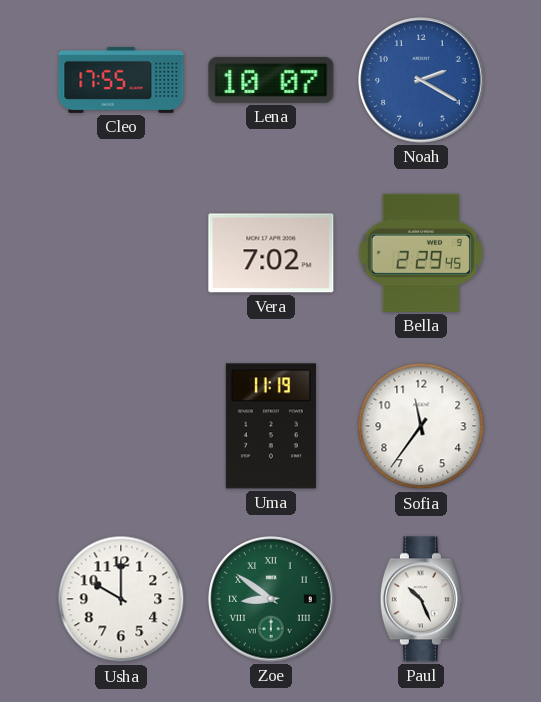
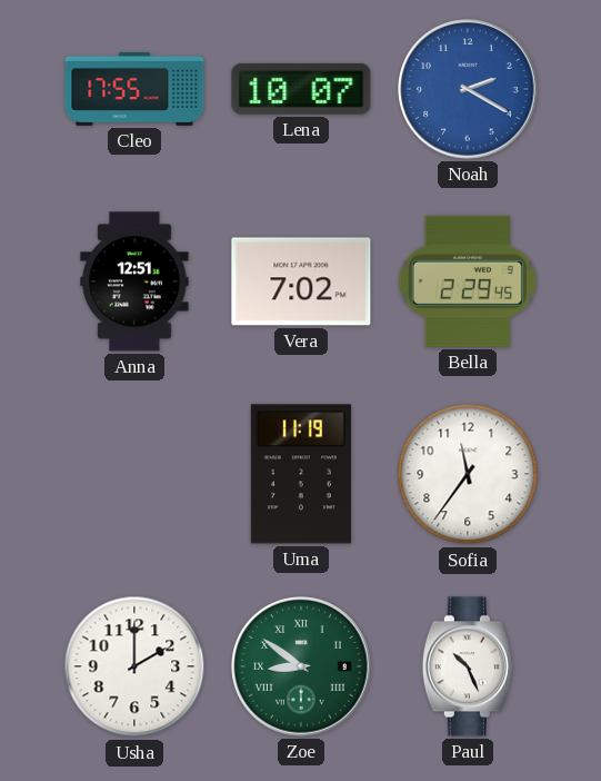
Anna: none -> 12:51
Usha: 10:00 -> 2:00
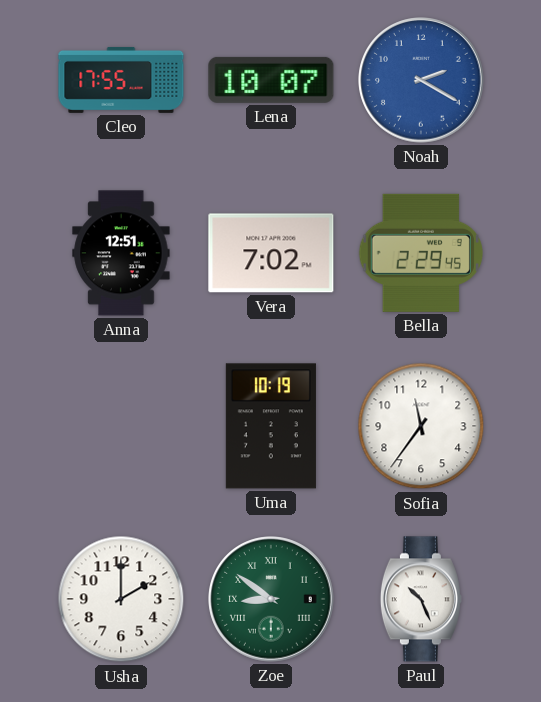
Uma: 11:19 -> 10:19
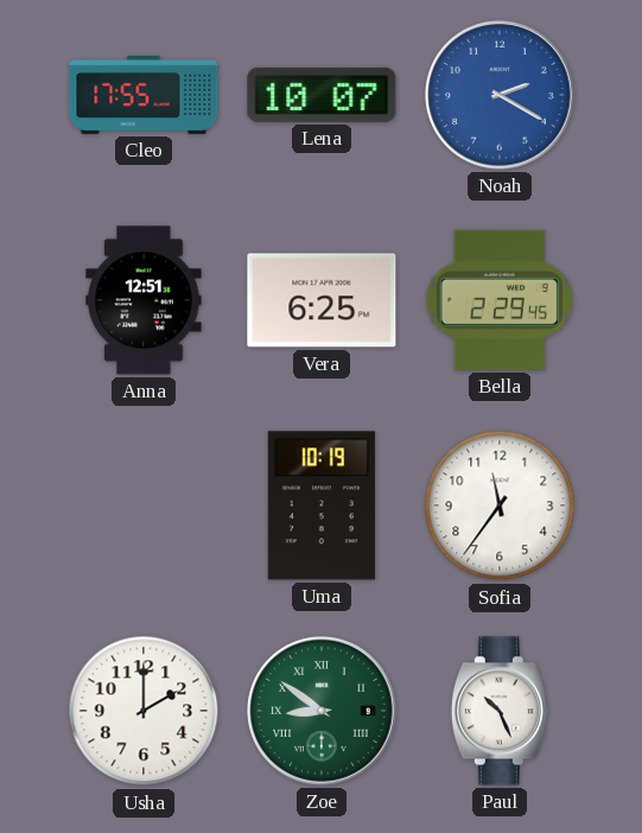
Vera: 7:02 -> 6:25
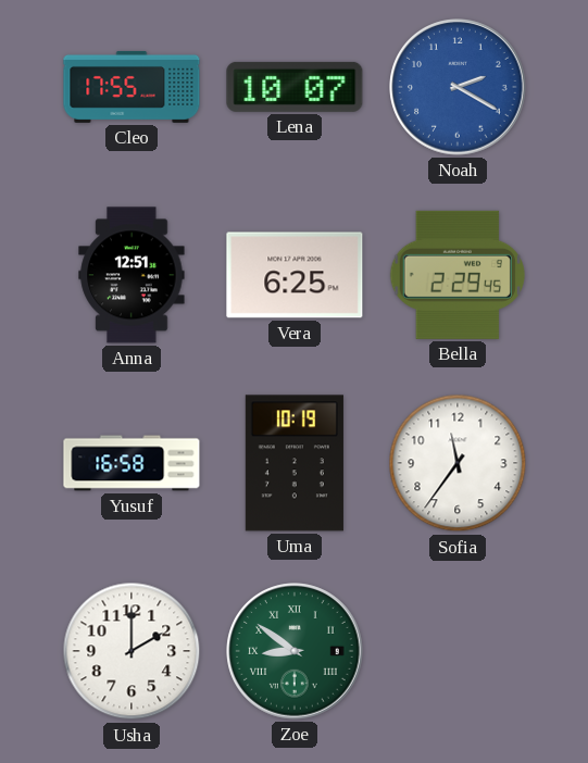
Yusuf: none -> 16:58
Paul: 10:26 -> none
